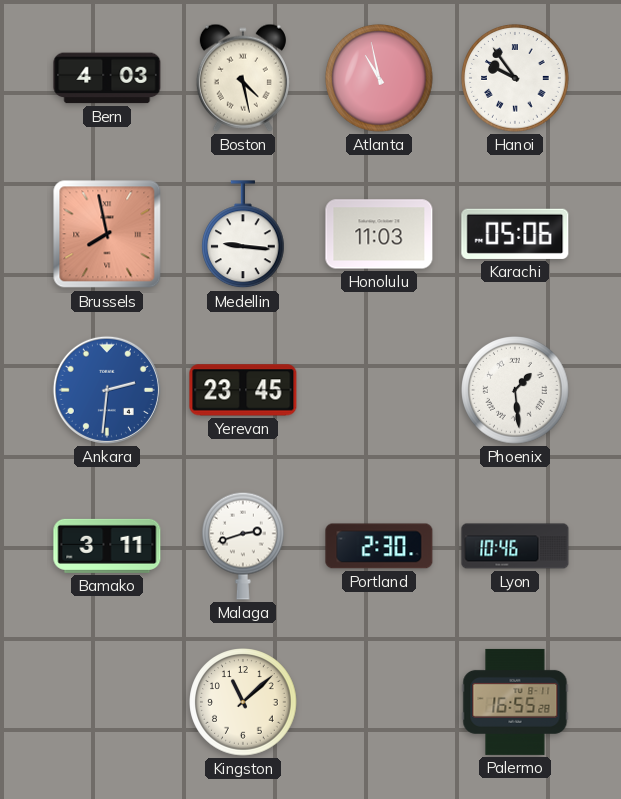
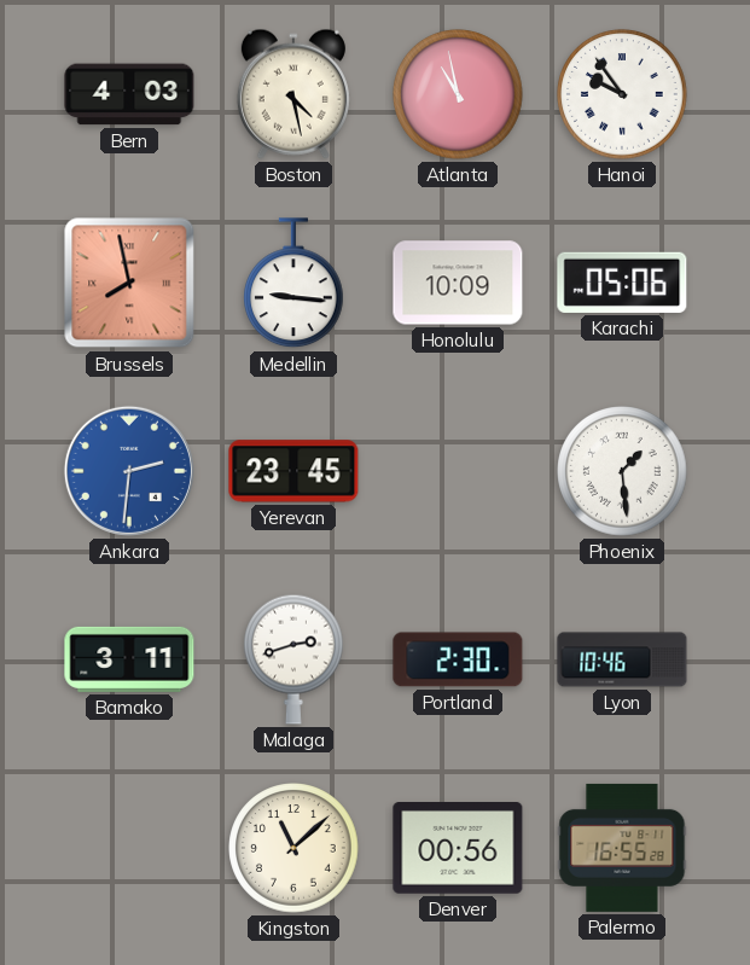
Honolulu: 11:03 -> 10:09
Denver: none -> 00:56
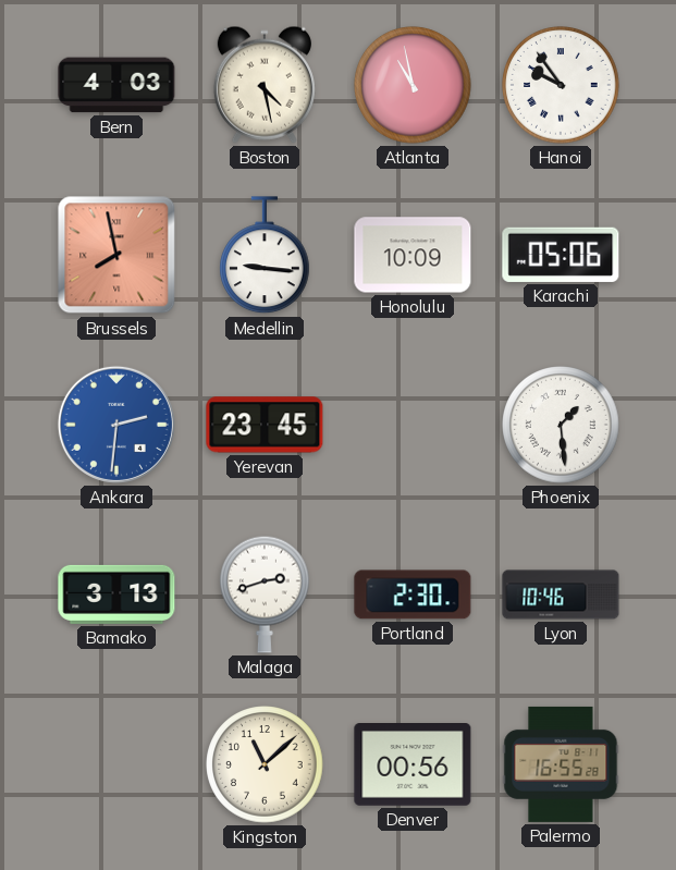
Bamako: 3:11 -> 3:13
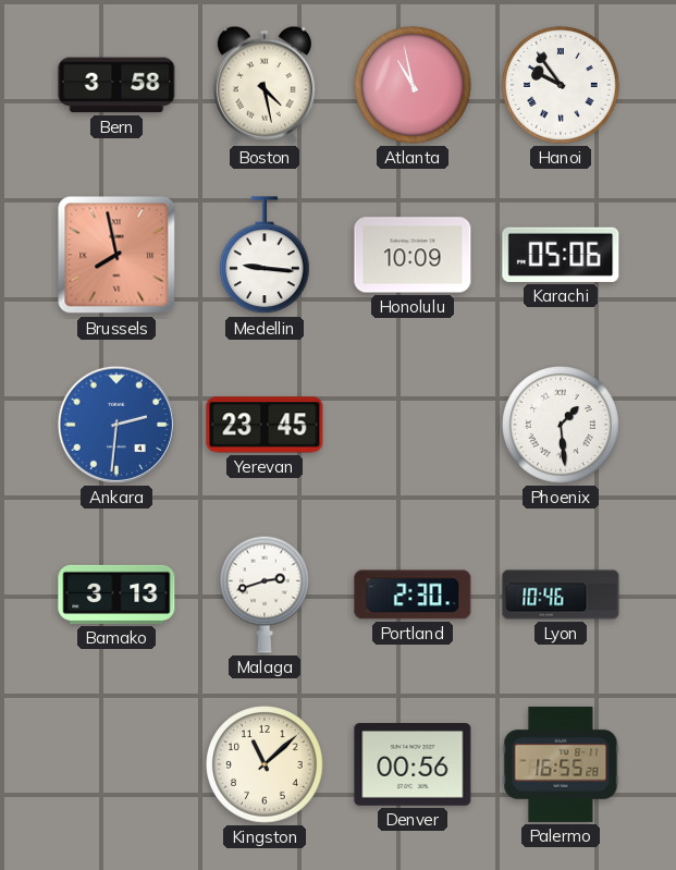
Bern: 4:03 -> 3:58
